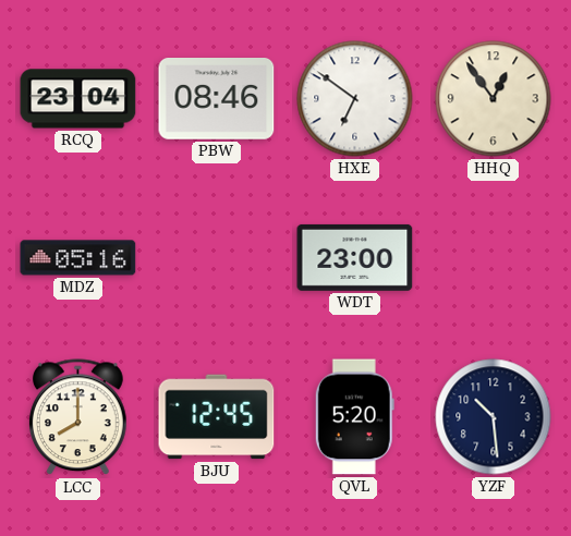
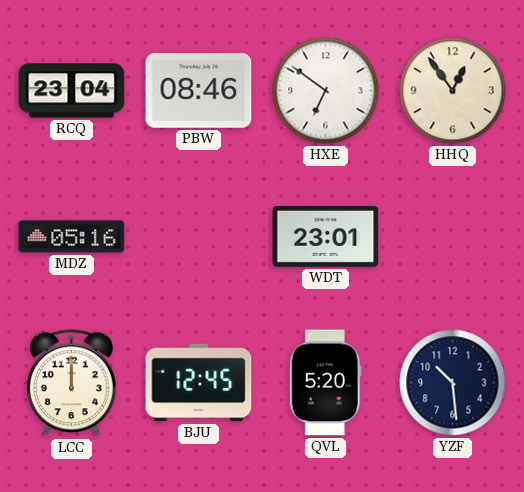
WDT: 23:00 -> 23:01
LCC: 8:00 -> 12:00
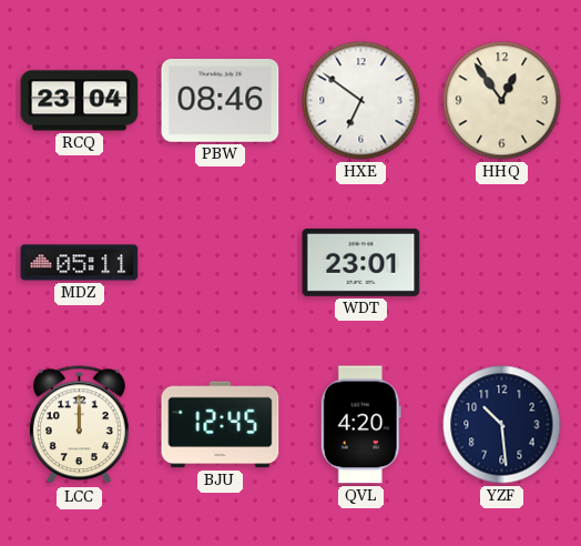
MDZ: 05:16 -> 05:11
QVL: 5:20 -> 4:20
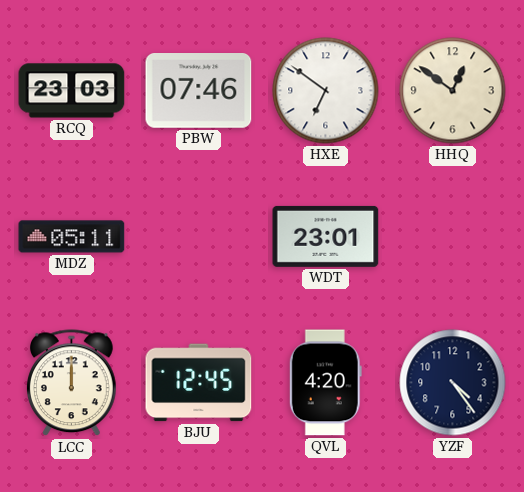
RCQ: 23:04 -> 23:03
PBW: 08:46 -> 07:46
HHQ: 12:54 -> 12:51
YZF: 10:29 -> 4:24
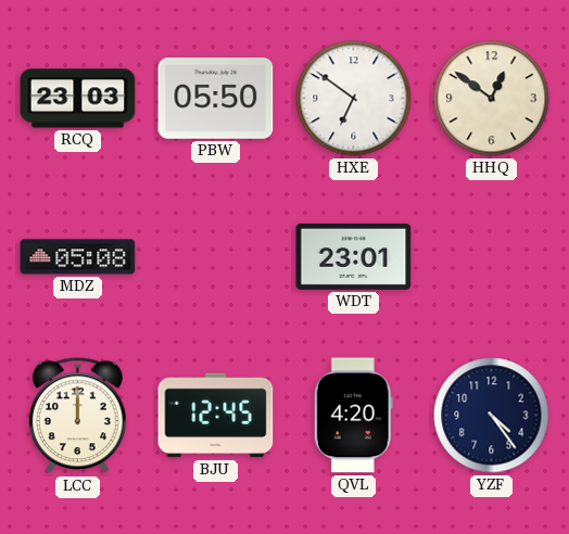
PBW: 07:46 -> 05:50
MDZ: 05:11 -> 05:08
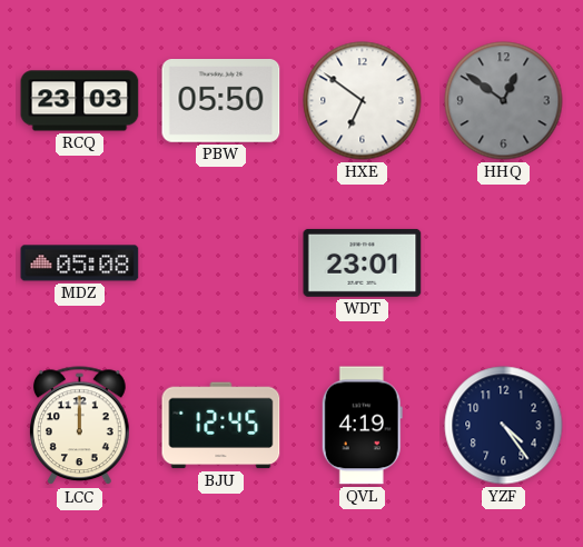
HHQ dial: cream -> grey
QVL: 4:20 -> 4:19
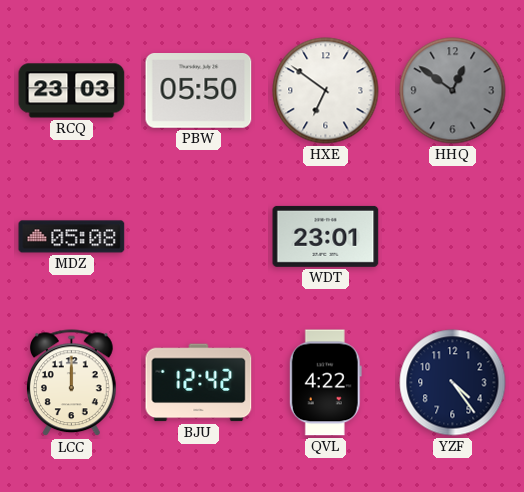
BJU: 12:45 -> 12:42
QVL: 4:19 -> 4:22
